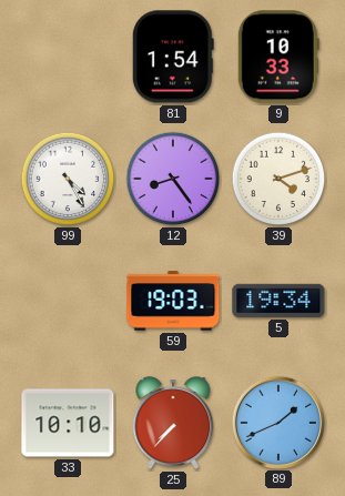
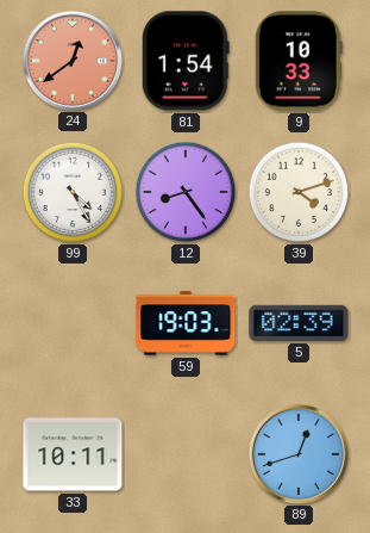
24: none -> 12:39
5: 19:34 -> 02:39
33: 10:10 -> 10:11
25: 7:37 -> none
89: 1:41 -> 12:42
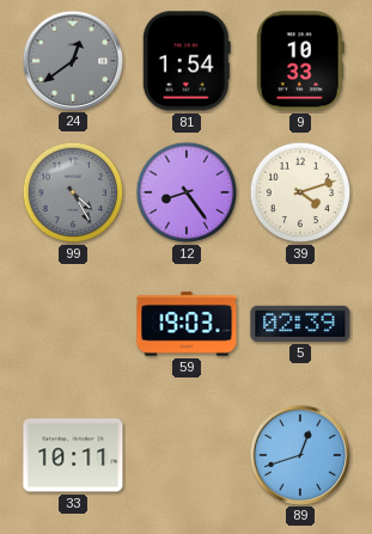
24 dial: salmon -> grey
99 dial: white -> grey
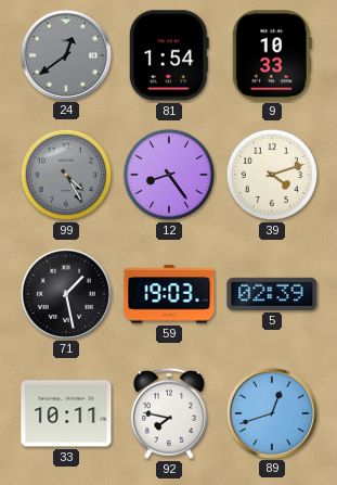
71: none -> 1:28
92: none -> 7:47
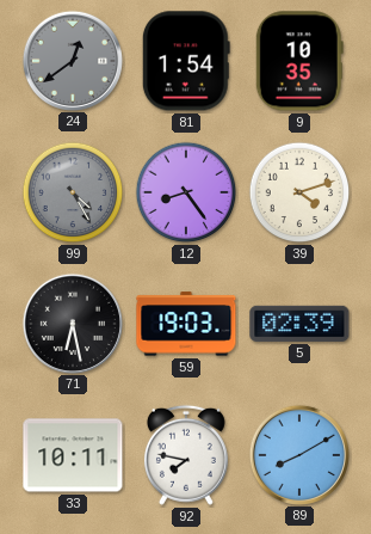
9: 10:33 -> 10:35
71: 1:28 -> 6:28
89: 12:42 -> 8:10
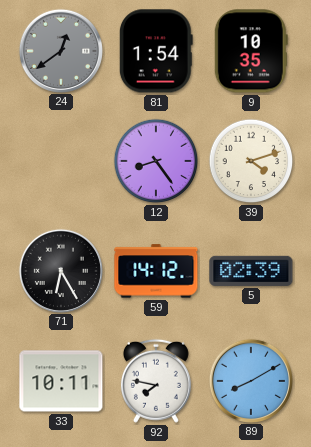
99: 4:25 -> none
71: 6:28 -> 6:25
59: 19:03 -> 14:12
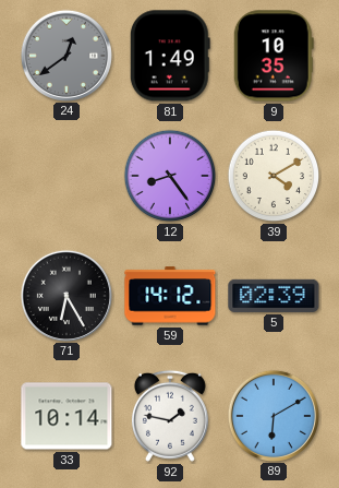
81: 1:54 -> 1:49
39: 4:12 -> 4:10
33: 10:11 -> 10:14
92: 7:47 -> 1:47
89: 8:10 -> 6:10
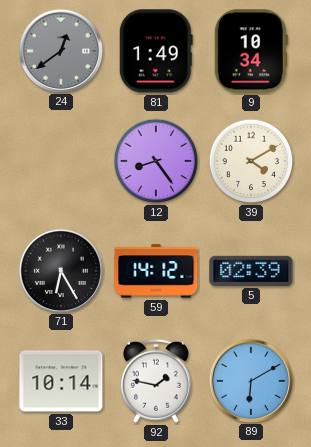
9: 10:35 -> 10:34
